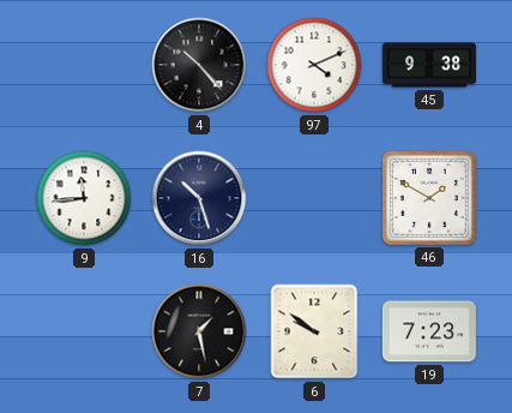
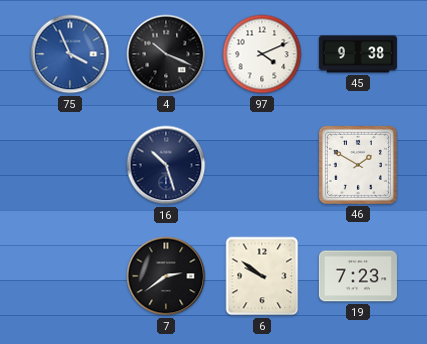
75: none -> 3:56
4: 10:23 -> 10:19
9: 11:44 -> none
7: 1:28 -> 2:39
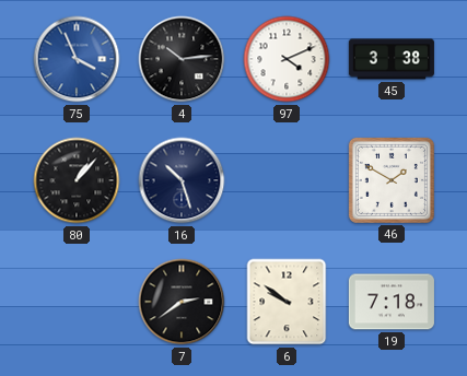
4: 10:19 -> 10:14
45: 9:38 -> 3:38
80: none -> 1:07
19: 7:23 -> 7:18
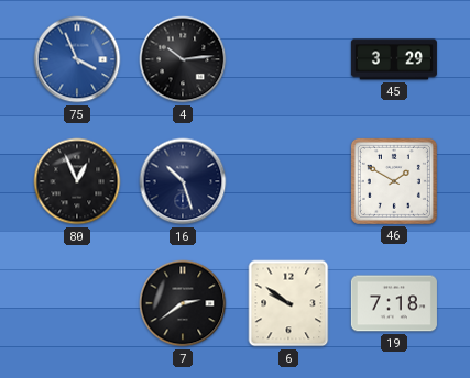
97: 4:11 -> none
45: 3:38 -> 3:29
80: 1:07 -> 12:56
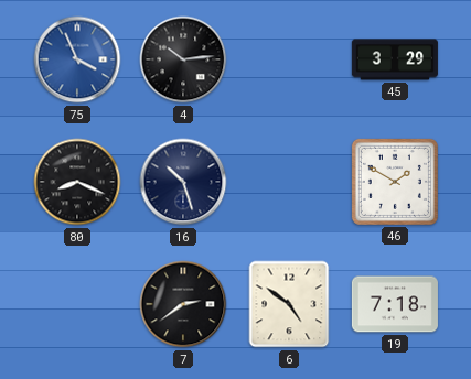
80: 12:56 -> 8:19
6: 9:51 -> 4:51
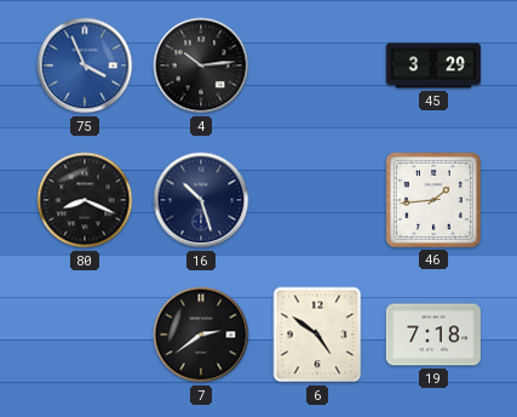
46: 1:50 -> 1:44
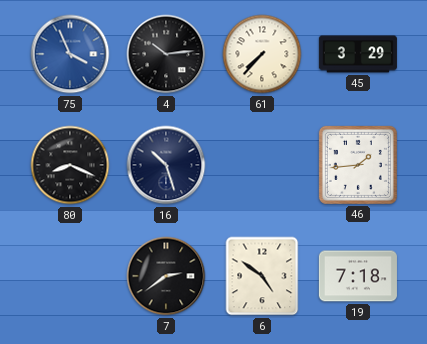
61: none -> 7:37
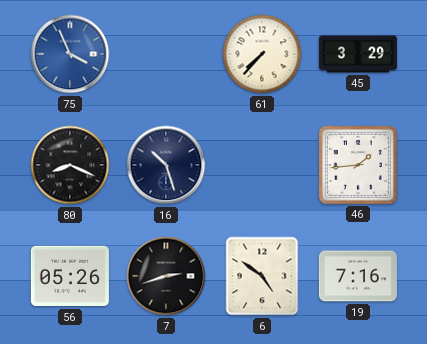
4: 10:14 -> none
56: none -> 05:26
7: 2:39 -> 2:42
19: 7:18 -> 7:16
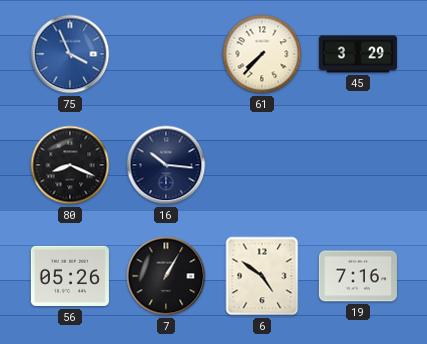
16: 10:27 -> 10:16
46: 1:44 -> none
7: 2:42 -> 1:05
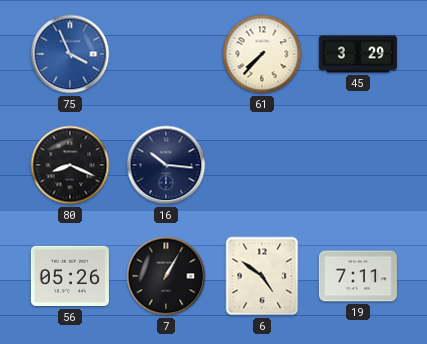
19: 7:16 -> 7:11
